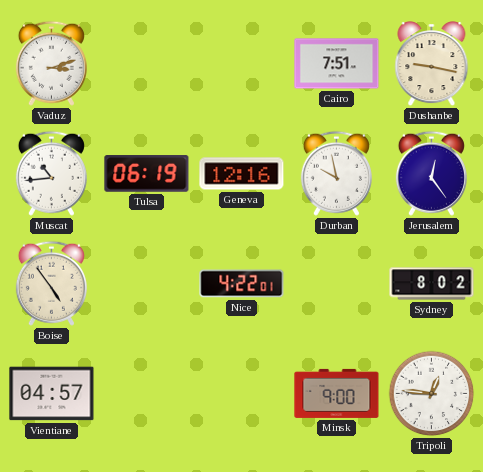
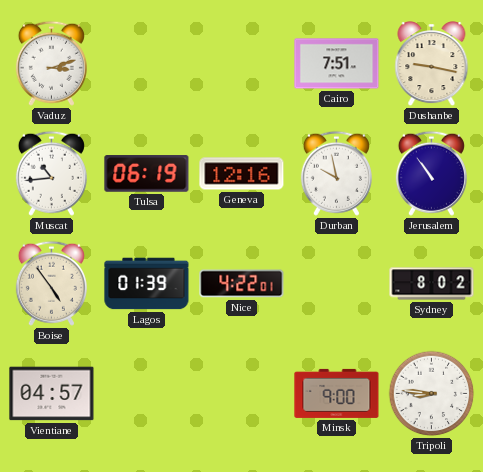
Jerusalem: 12:24 -> 10:54
Lagos: none -> 01:39
Tripoli: 12:46 -> 8:46
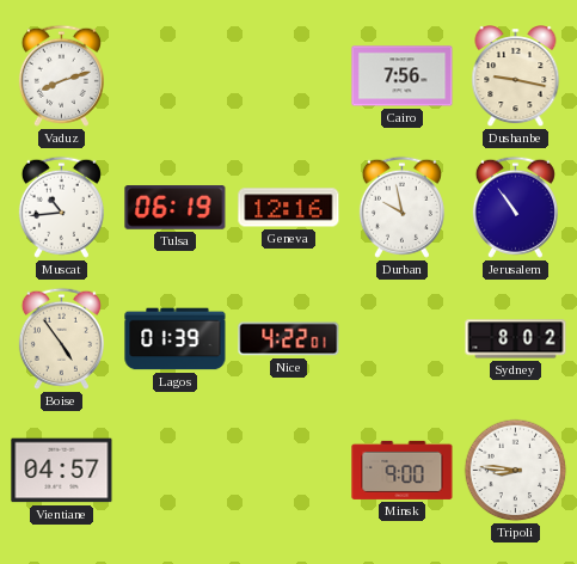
Vaduz: 3:12 -> 8:12
Cairo: 7:51 -> 7:56
